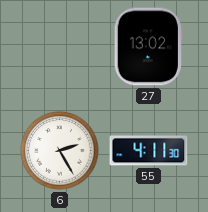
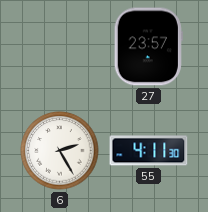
27: 13:02 -> 23:57
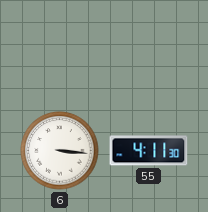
27: 23:57 -> none
6: 2:25 -> 3:16
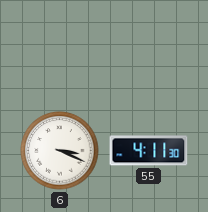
6: 3:16 -> 3:19
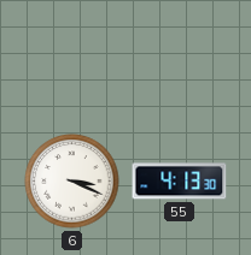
55: 4:11 -> 4:13
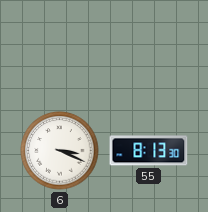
55: 4:13 -> 8:13
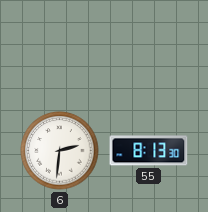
6: 3:19 -> 2:31
